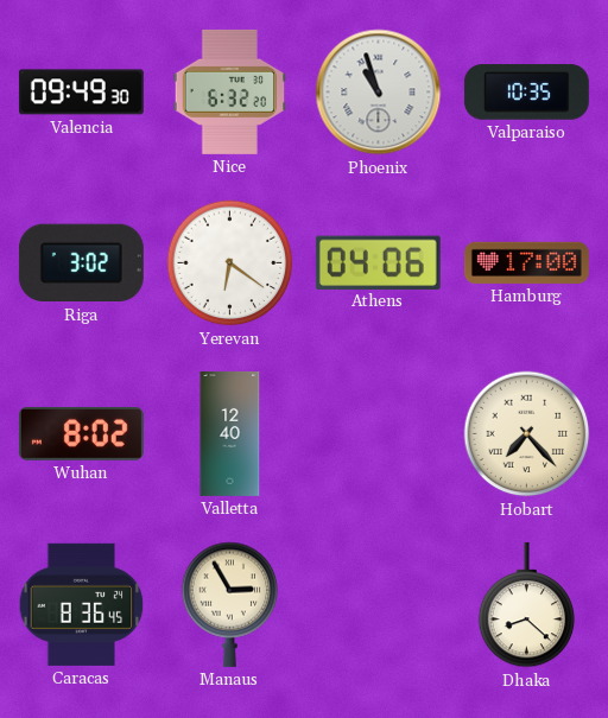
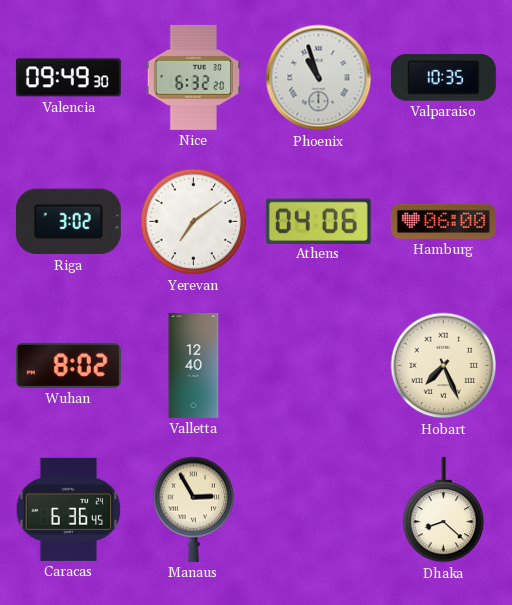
Yerevan: 6:21 -> 7:09
Hamburg: 17:00 -> 06:00
Hobart: 7:23 -> 7:26
Caracas: 8:36 -> 6:36
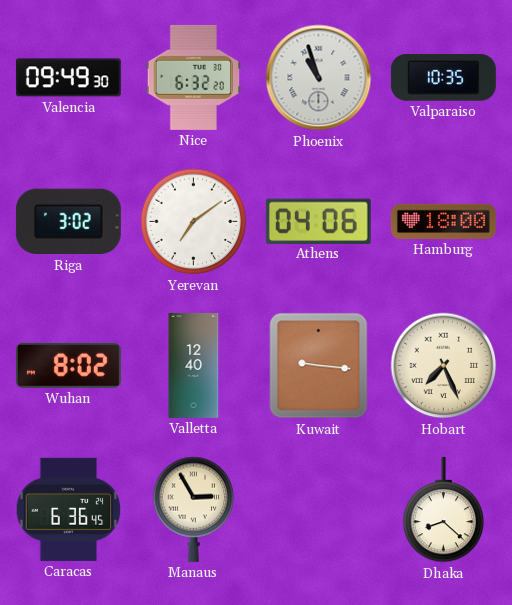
Hamburg: 06:00 -> 18:00
Kuwait: none -> 9:16
